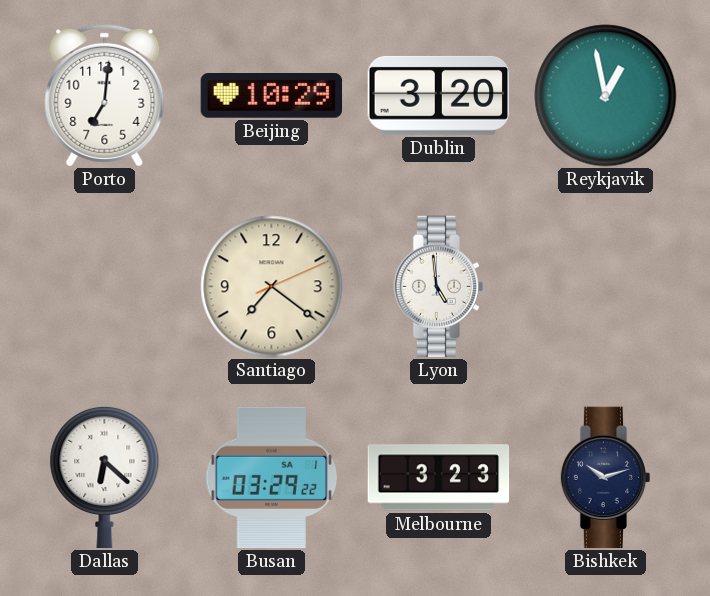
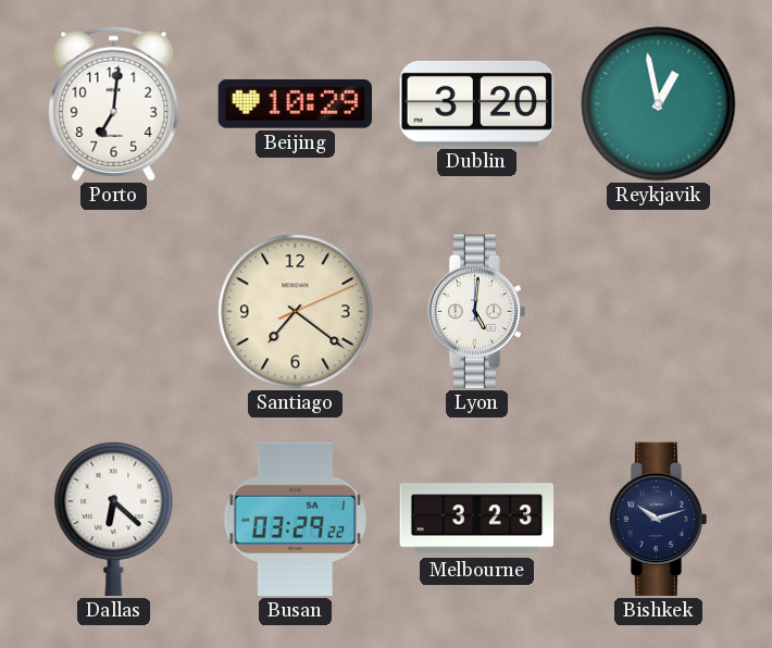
Lyon: 4:59 -> 5:01
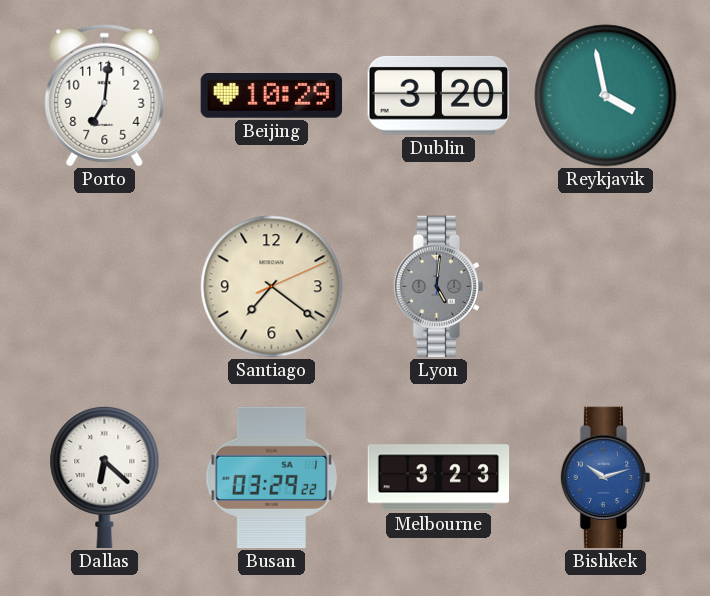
Reykjavik: 12:58 -> 3:58
Lyon dial: white -> grey
Bishkek dial: navy -> blue
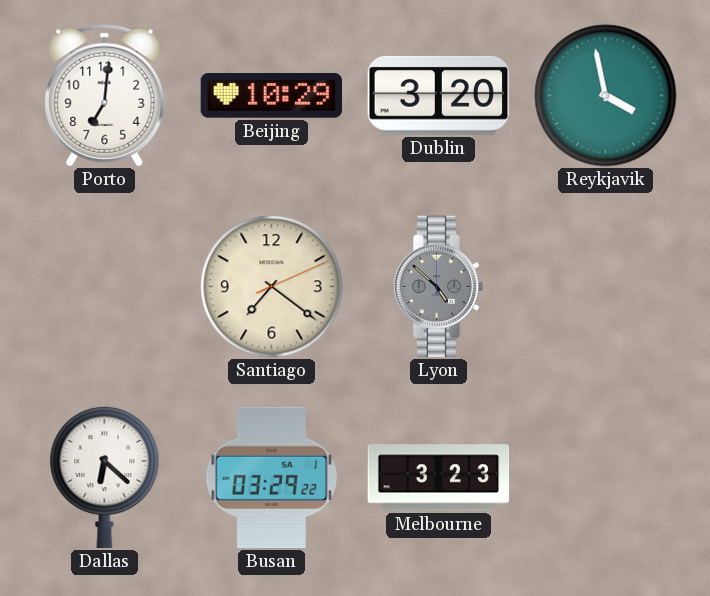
Lyon: 5:01 -> 4:52
Bishkek: 10:12 -> none
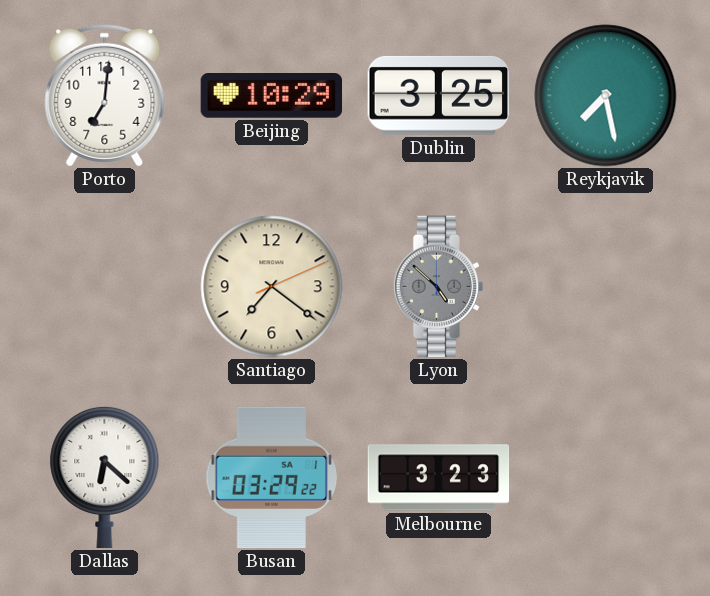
Dublin: 3:20 -> 3:25
Reykjavik: 3:58 -> 7:28
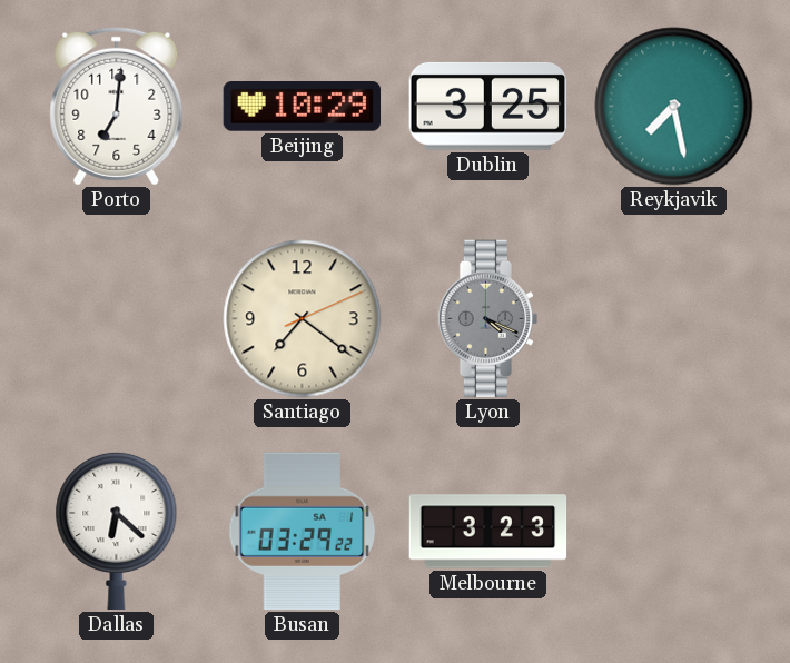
Lyon: 4:52 -> 4:19
